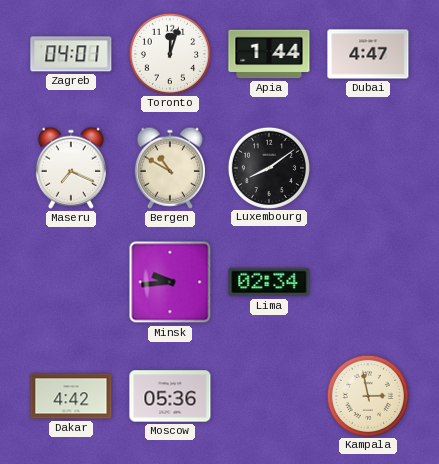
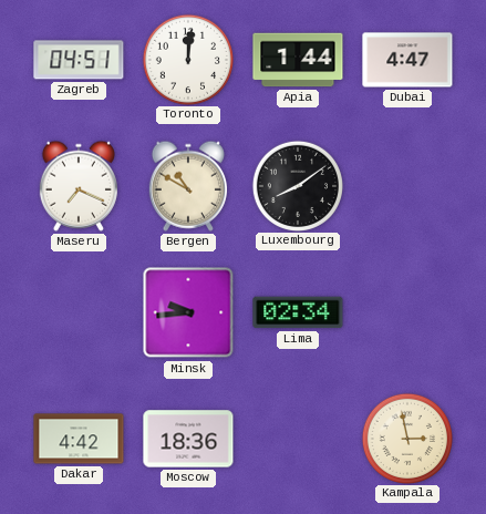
Zagreb: 04:01 -> 04:51
Toronto: 12:03 -> 12:01
Moscow: 05:36 -> 18:36
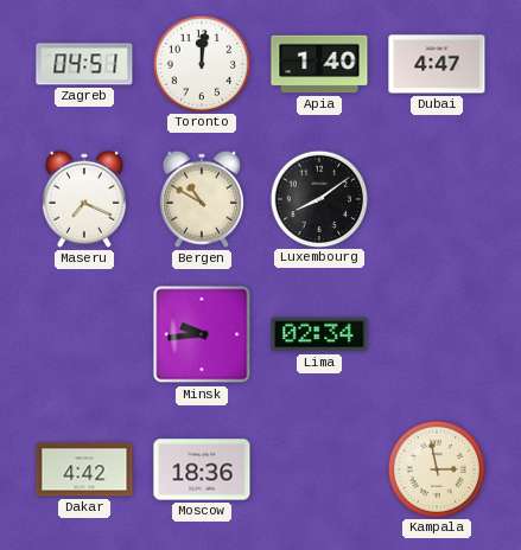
Apia: 1:44 -> 1:40
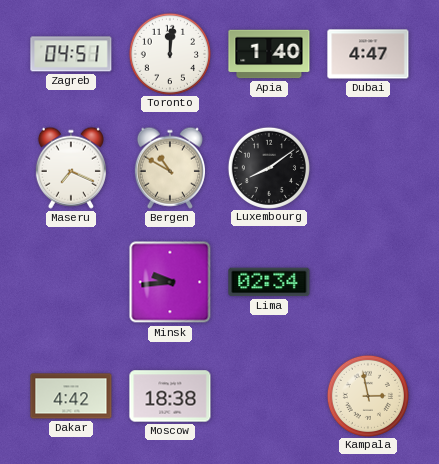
Moscow: 18:36 -> 18:38
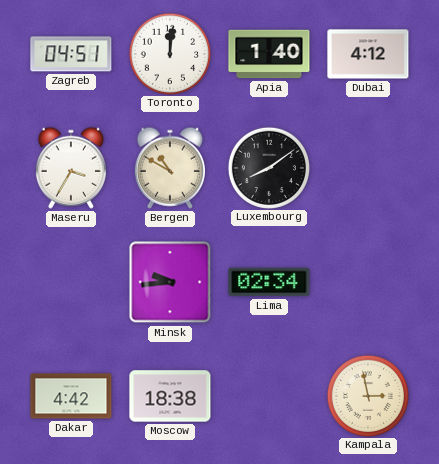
Dubai: 4:47 -> 4:12
Maseru: 7:19 -> 3:35
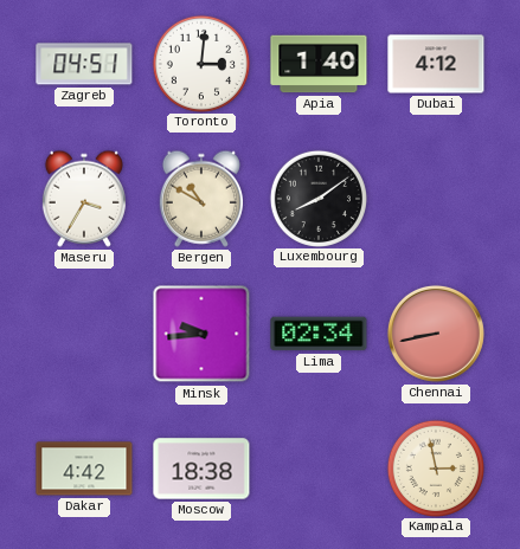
Toronto: 12:01 -> 3:01
Chennai: none -> 8:43
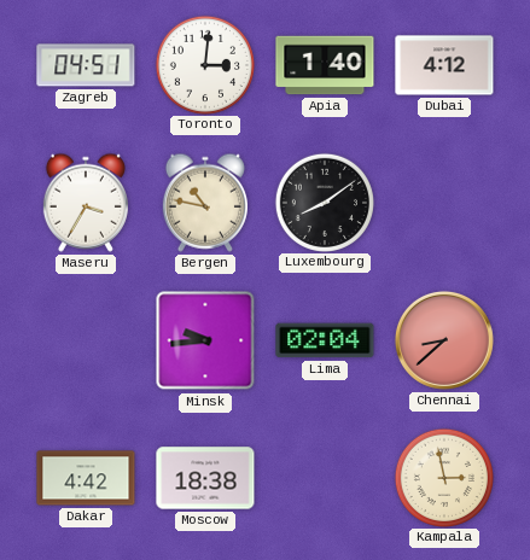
Bergen: 10:50 -> 10:47
Lima: 02:34 -> 02:04
Chennai: 8:43 -> 8:38
